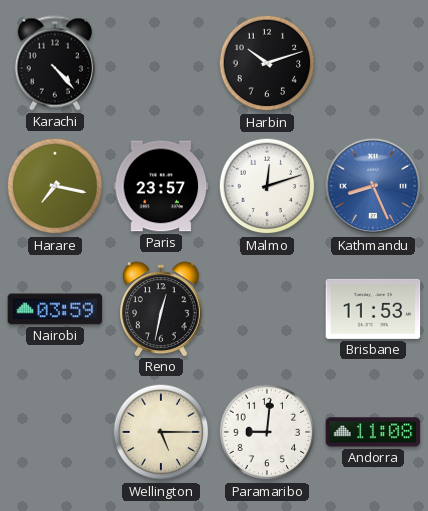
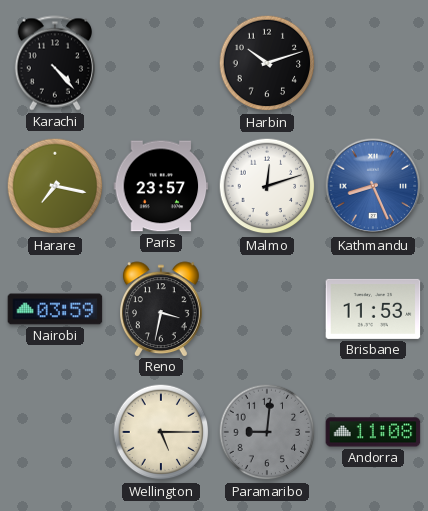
Reno: 12:32 -> 3:32
Paramaribo dial: white -> grey
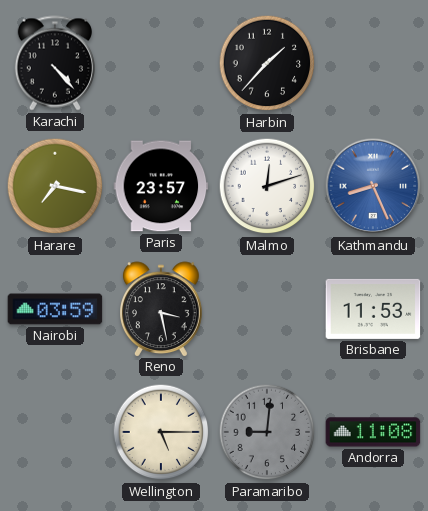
Harbin: 10:12 -> 1:37
Reno: 3:32 -> 3:28
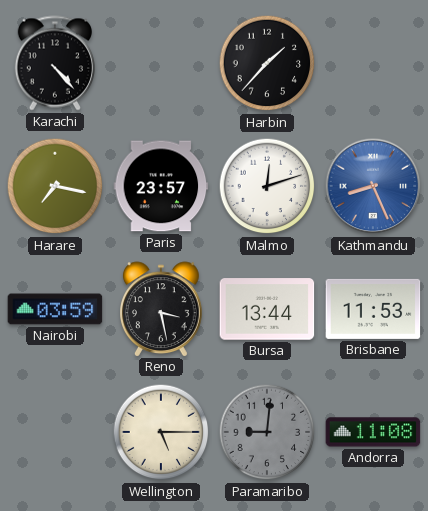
Bursa: none -> 13:44
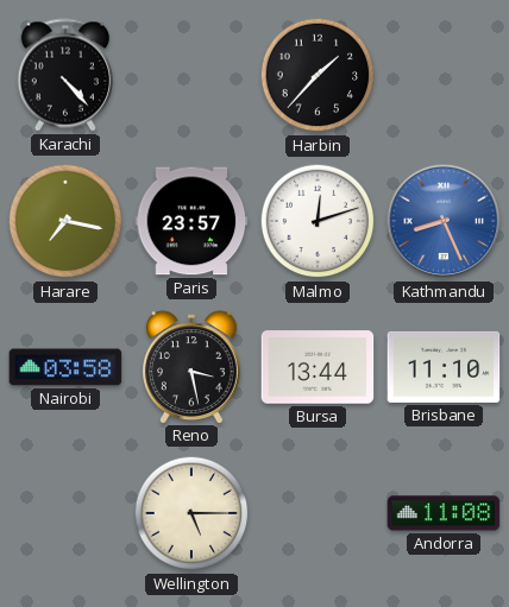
Nairobi: 03:59 -> 03:58
Brisbane: 11:53 -> 11:10
Paramaribo: 9:01 -> none
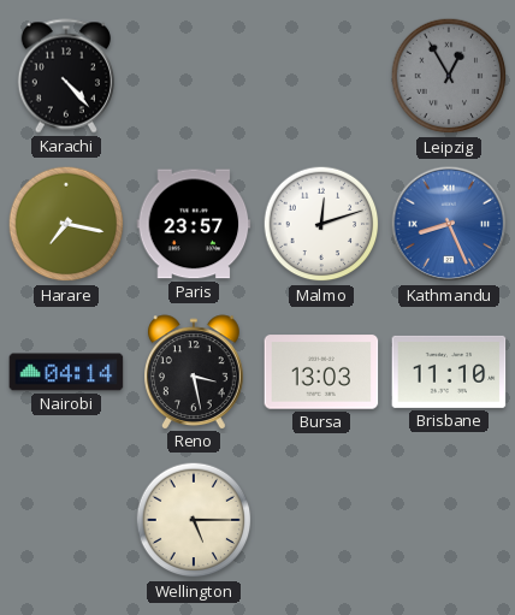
Harbin: 1:37 -> none
Leipzig: none -> 12:55
Nairobi: 03:58 -> 04:14
Bursa: 13:44 -> 13:03
Andorra: 11:08 -> none
